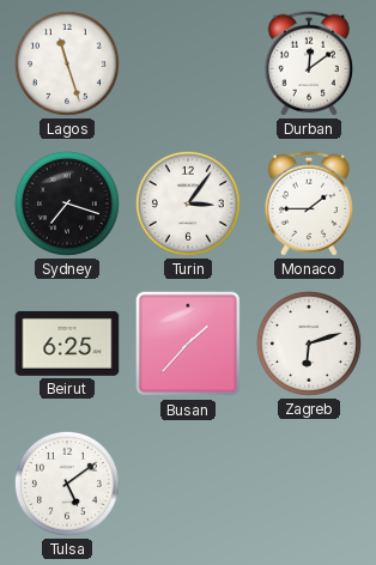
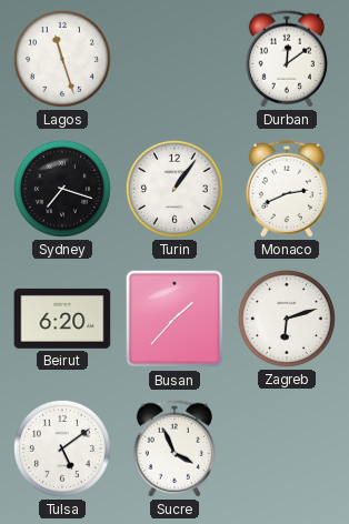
Turin: 3:06 -> 1:06
Monaco: 1:45 -> 2:41
Beirut: 6:25 -> 6:20
Sucre: none -> 3:56
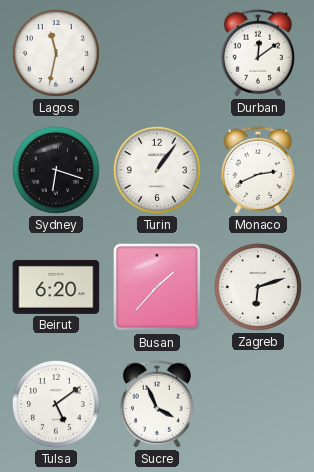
Lagos: 11:27 -> 11:32
Sydney: 7:18 -> 6:18
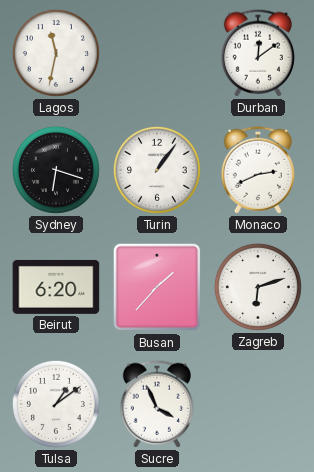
Tulsa: 5:09 -> 1:09
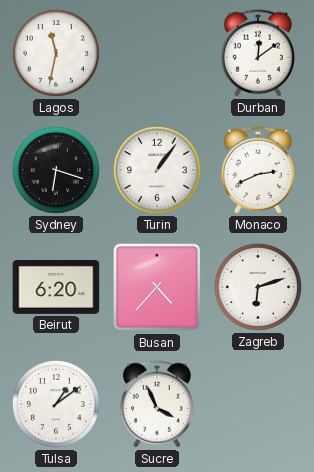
Busan: 1:37 -> 4:37
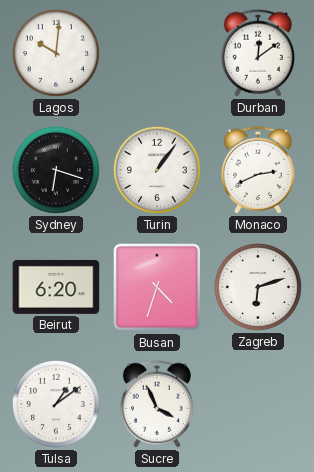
Lagos: 11:32 -> 10:01
Busan: 4:37 -> 4:33
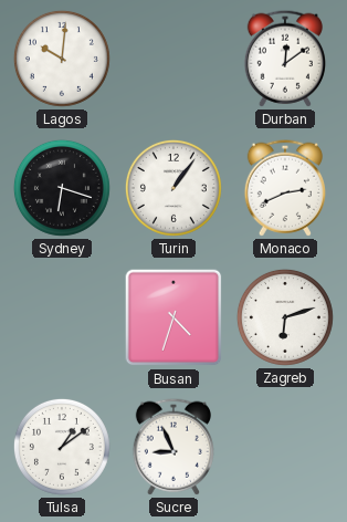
Beirut: 6:20 -> none
Sucre: 3:56 -> 8:56
